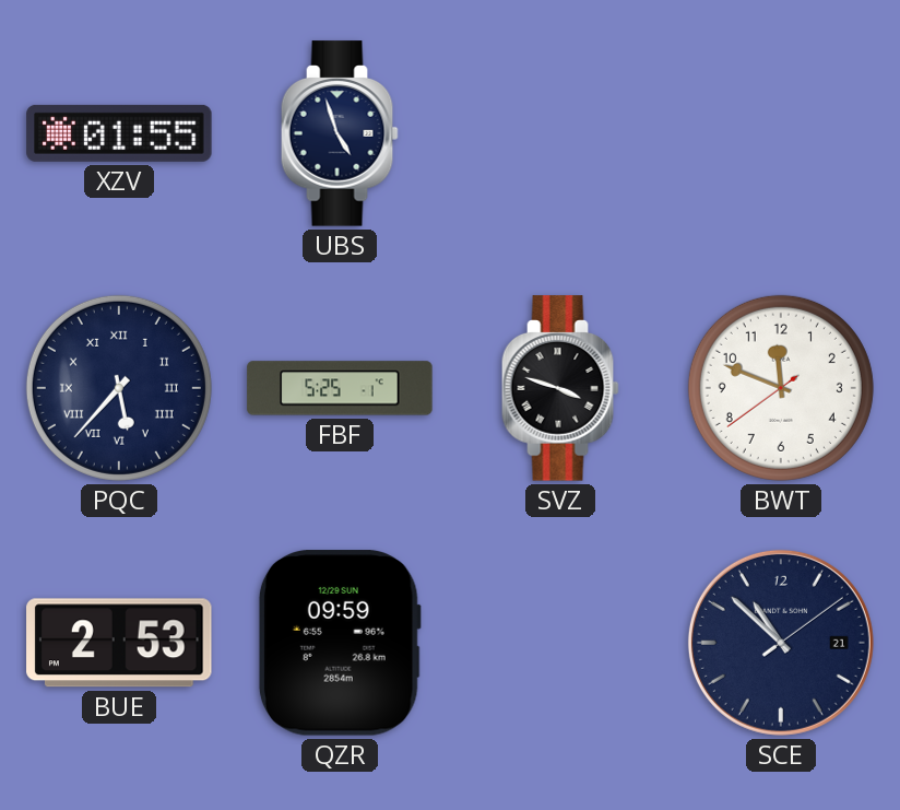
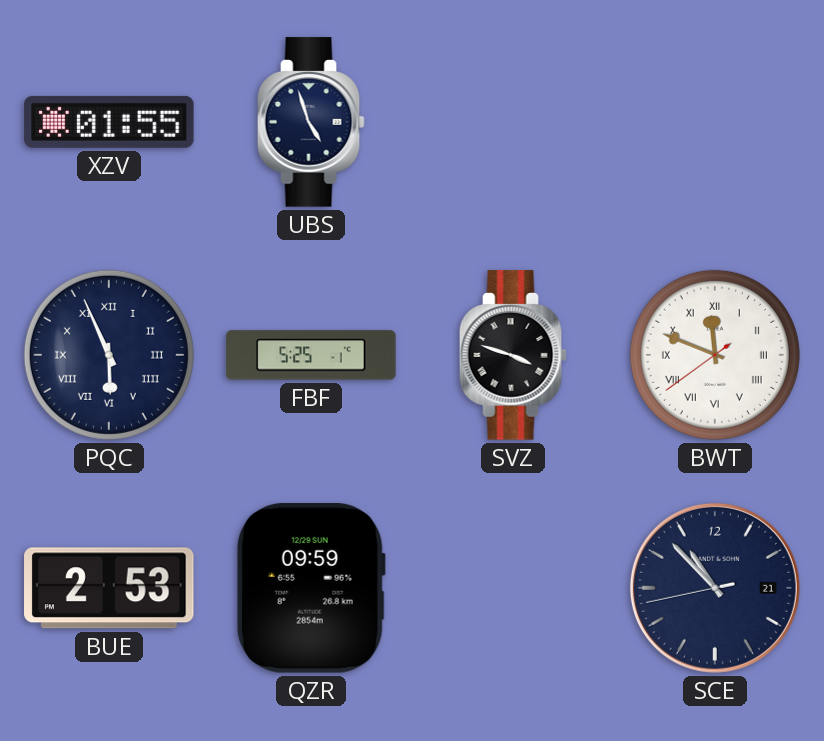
PQC: 5:37 -> 5:56
BWT numerals: Arabic -> Roman
SCE: 10:52:09 -> 10:52:43
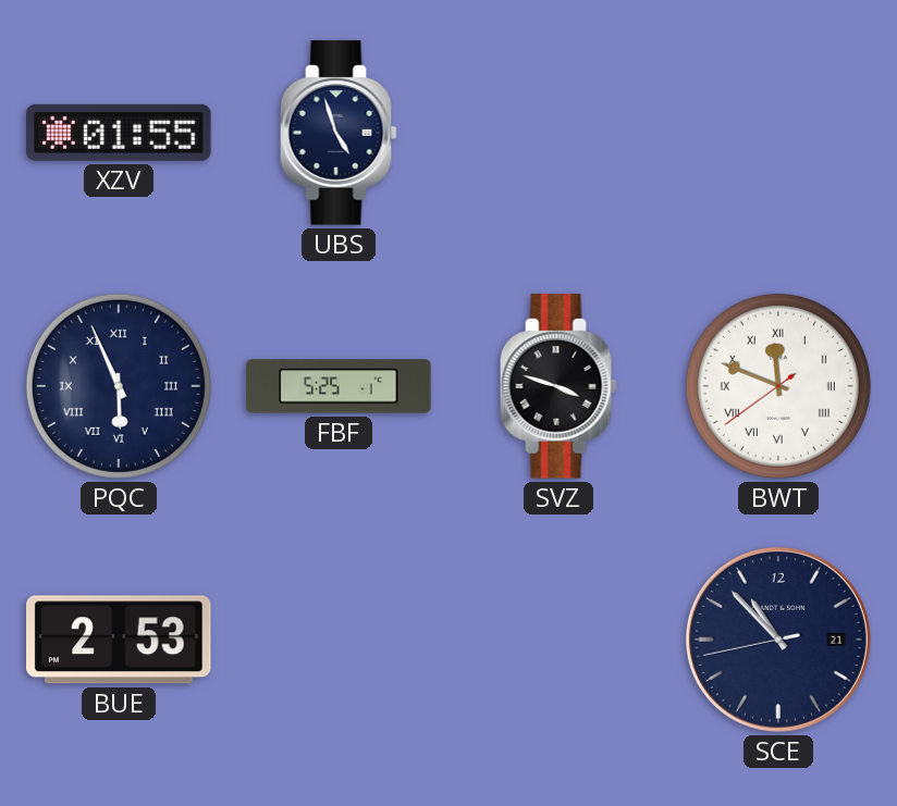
QZR: 09:59 -> none
